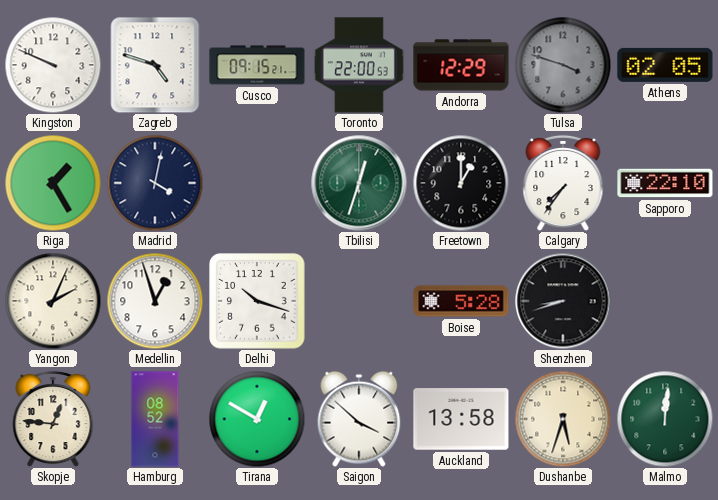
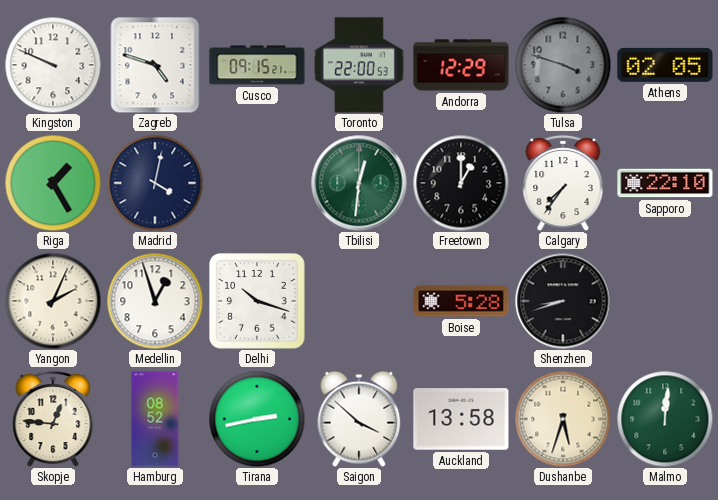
Tbilisi: 12:33 -> 12:31
Tirana: 12:50 -> 2:43
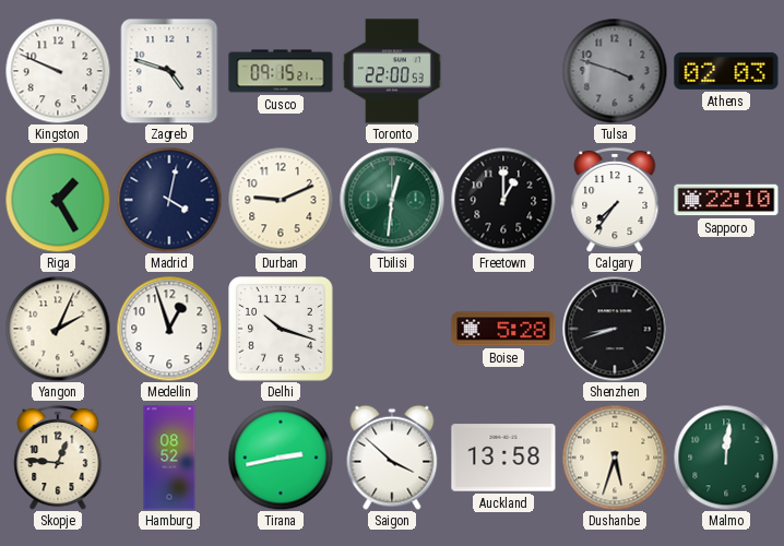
Andorra: 12:29 -> none
Athens: 02:05 -> 02:03
Durban: none -> 9:11
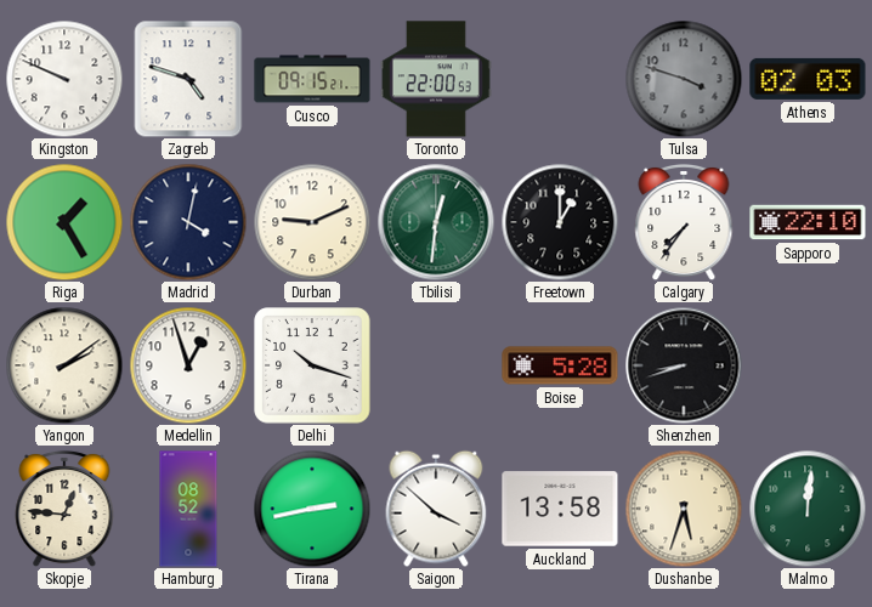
Yangon: 2:04 -> 2:09
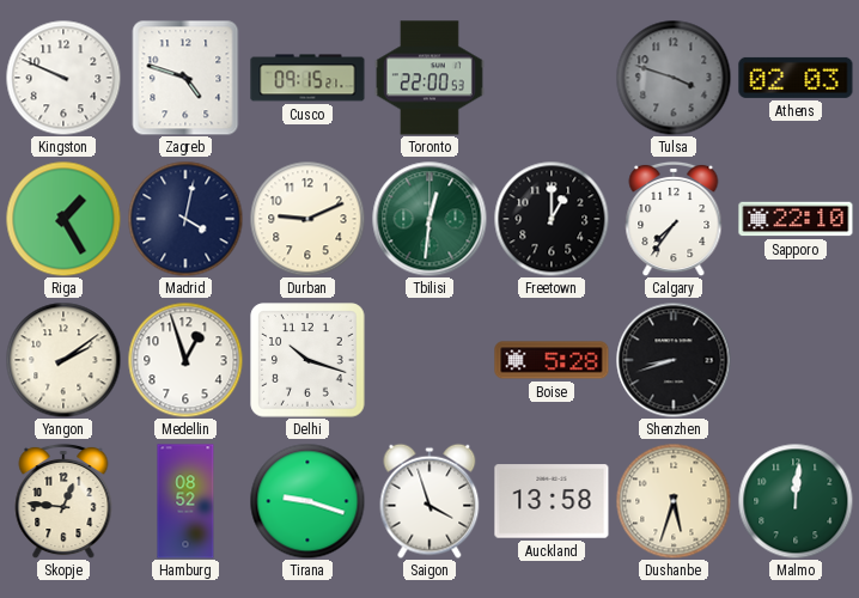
Tirana: 2:43 -> 9:18
Saigon: 3:52 -> 3:57
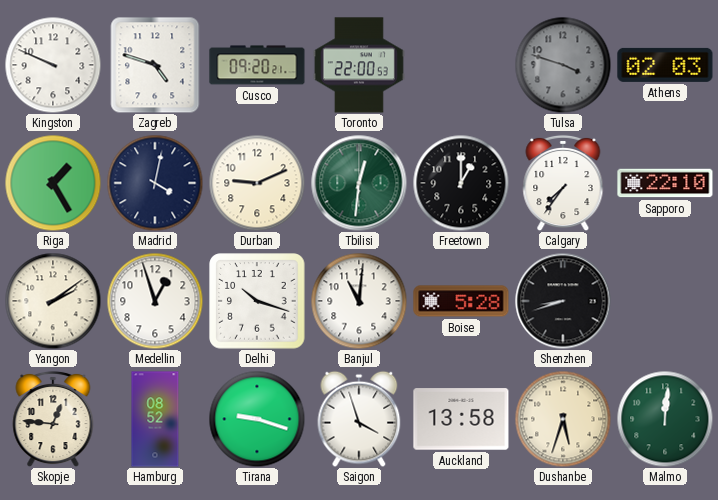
Cusco: 09:15 -> 09:20
Banjul: none -> 11:01
